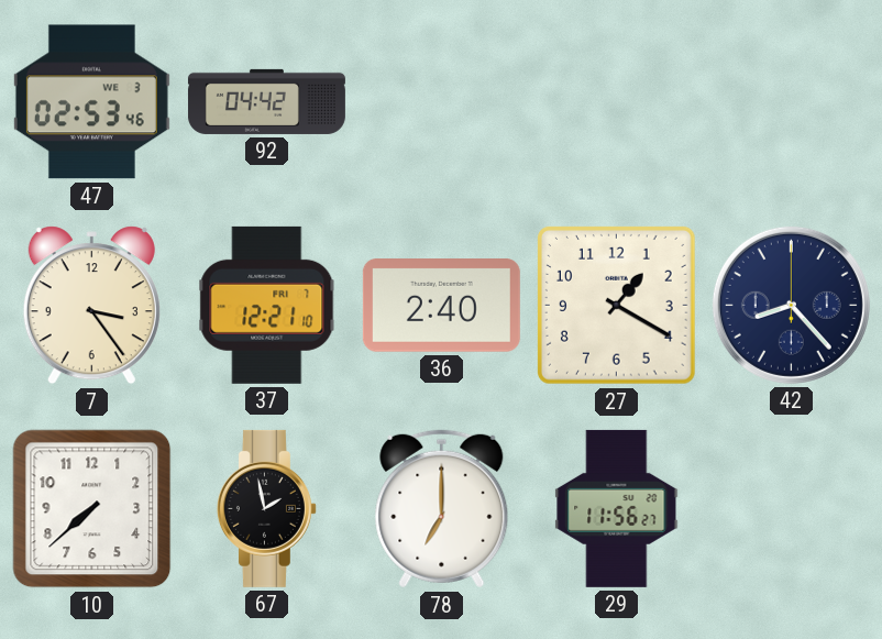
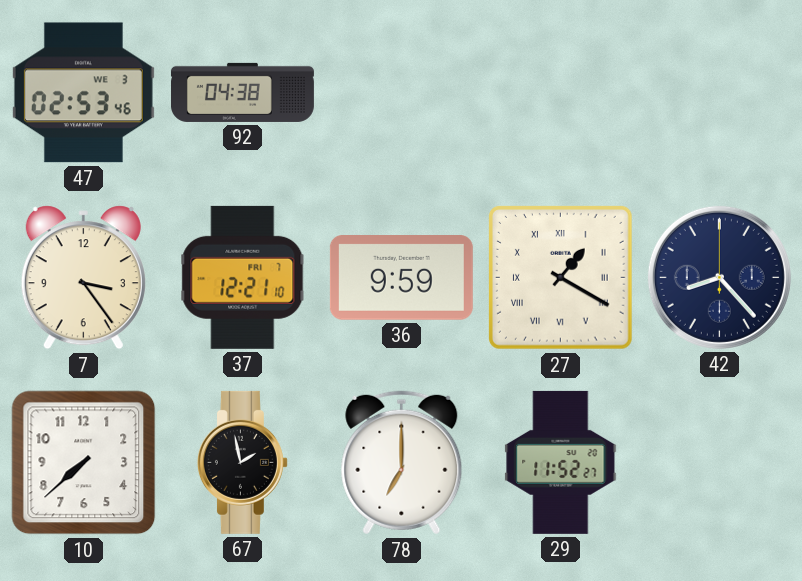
92: 04:42 -> 04:38
36: 2:40 -> 9:59
27 numerals: Arabic -> Roman
29: 11:56 -> 11:52
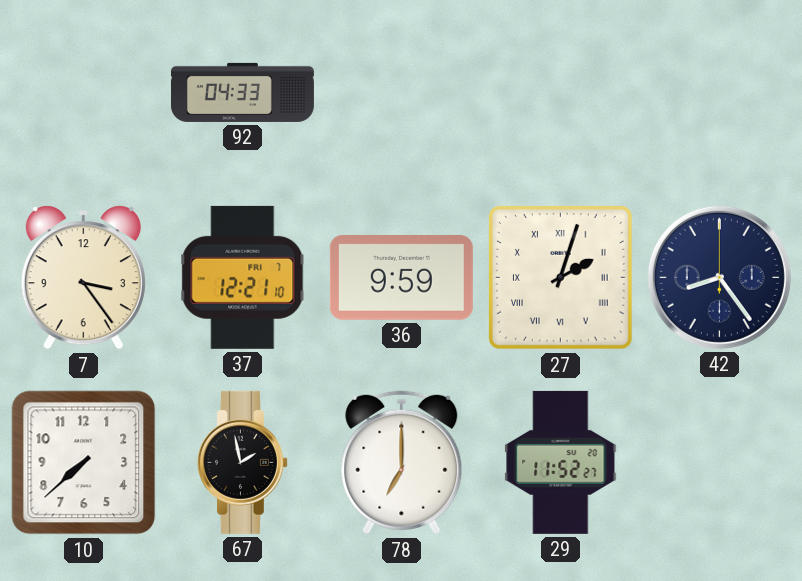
47: 02:53 -> none
92: 04:38 -> 04:33
27: 1:20 -> 2:03
42: 8:23 -> 8:24
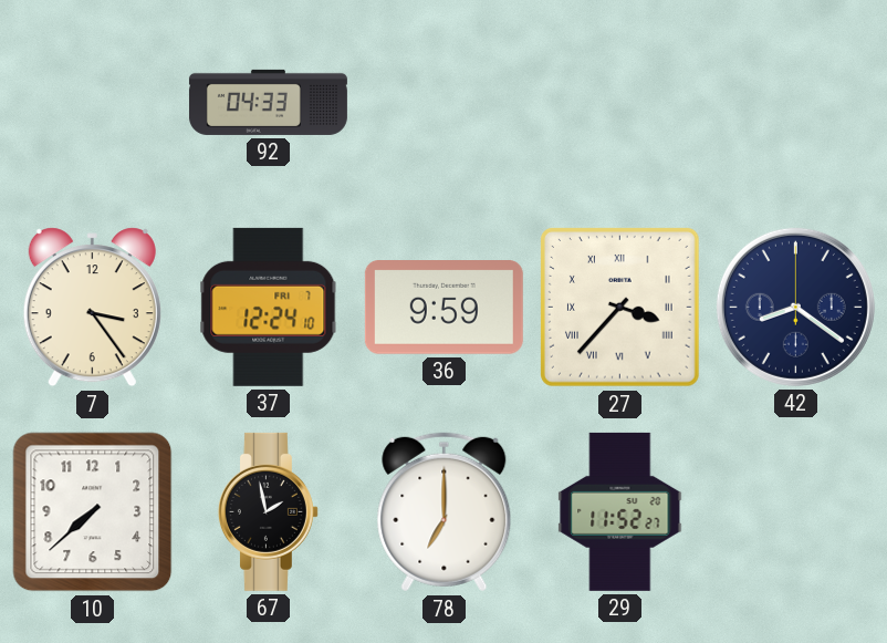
37: 12:21 -> 12:24
27: 2:03 -> 3:37
42: 8:24 -> 8:21
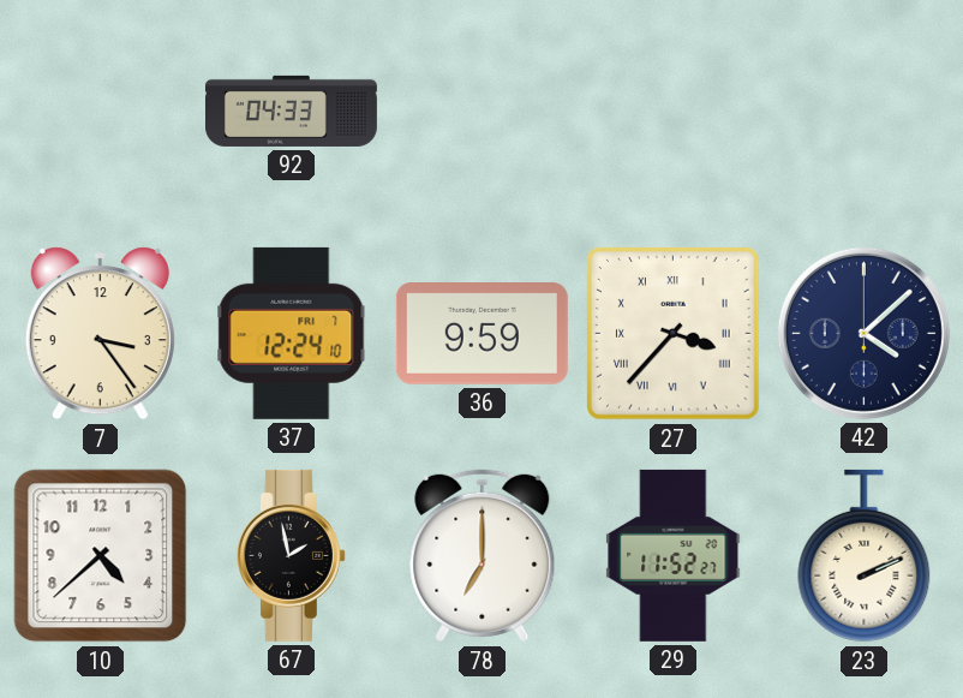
42: 8:21 -> 4:08
10: 7:38 -> 4:38
23: none -> 2:11
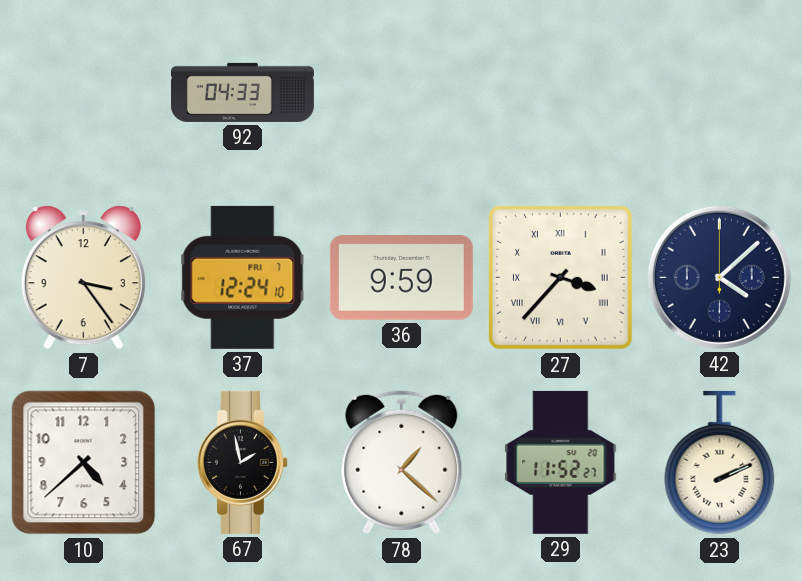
78: 7:00 -> 1:22
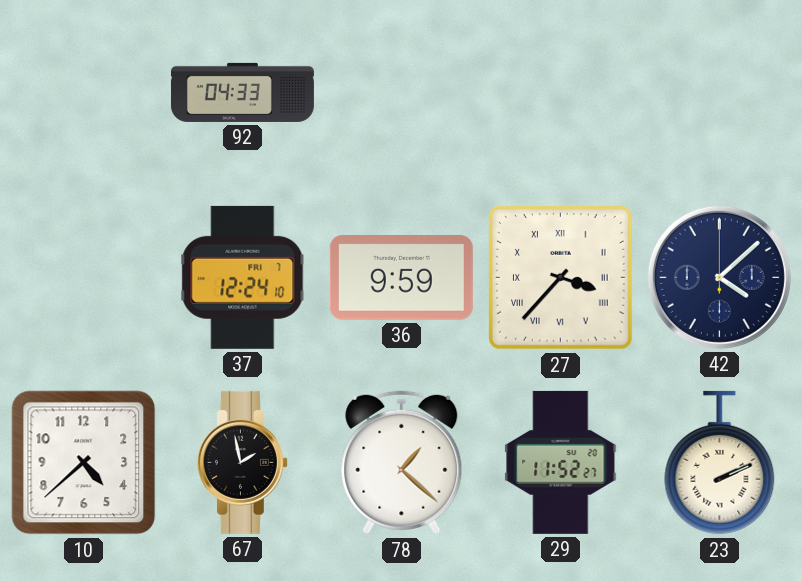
7: 3:24 -> none
